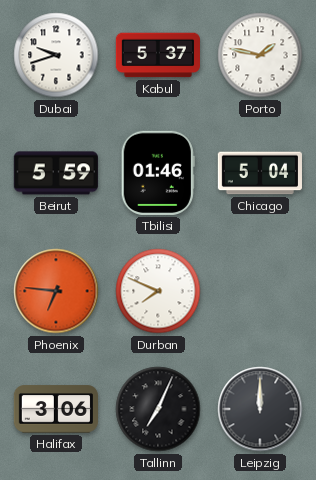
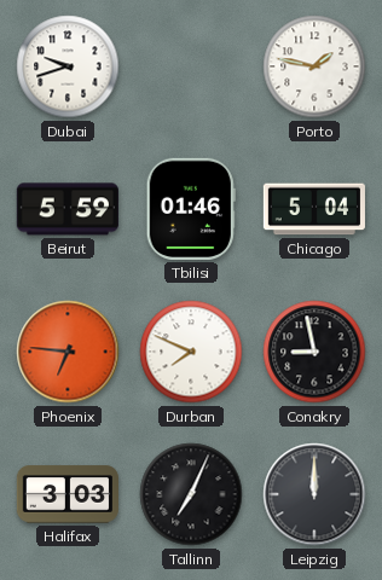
Kabul: 5:37 -> none
Conakry: none -> 8:58
Halifax: 3:06 -> 3:03
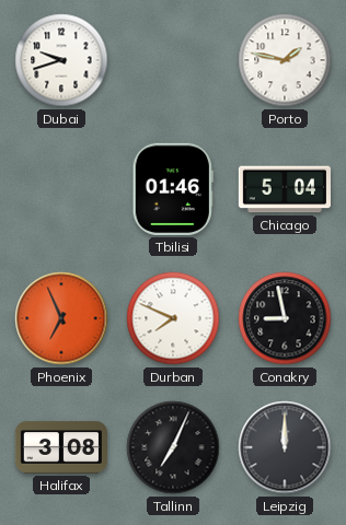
Beirut: 5:59 -> none
Phoenix: 6:46 -> 6:56
Halifax: 3:03 -> 3:08
